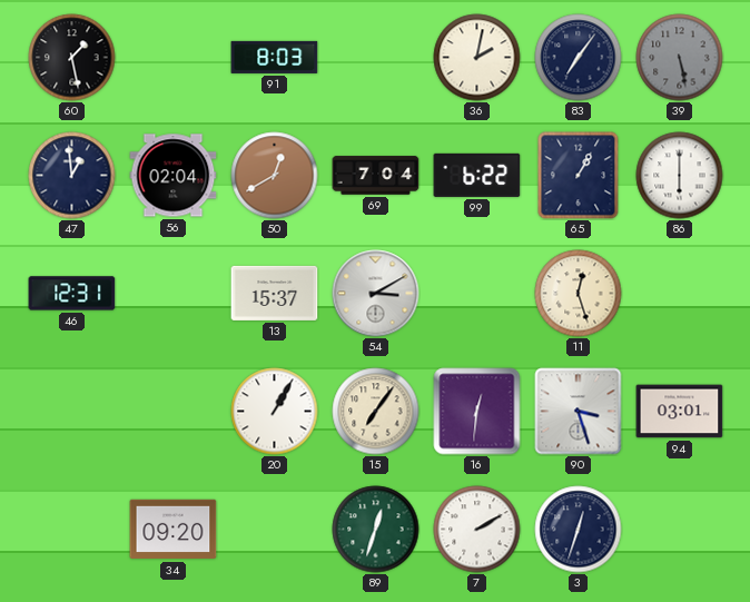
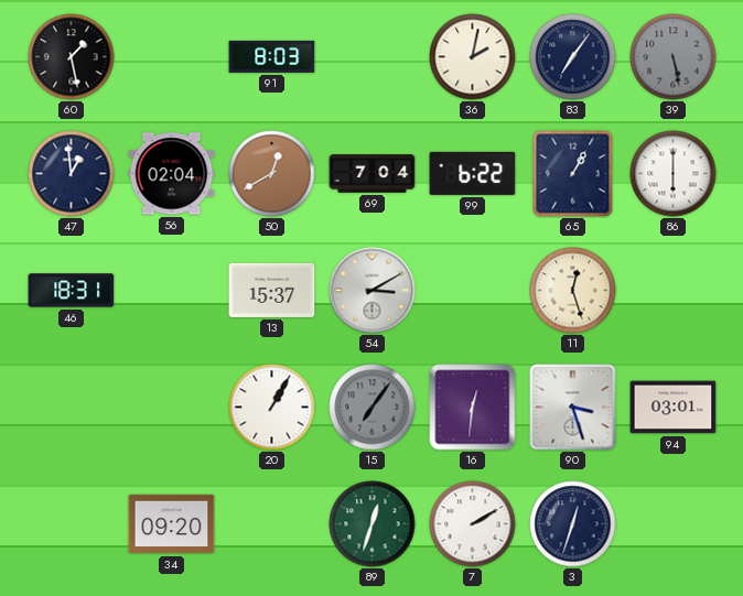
46: 12:31 -> 18:31
15 dial: cream -> grey
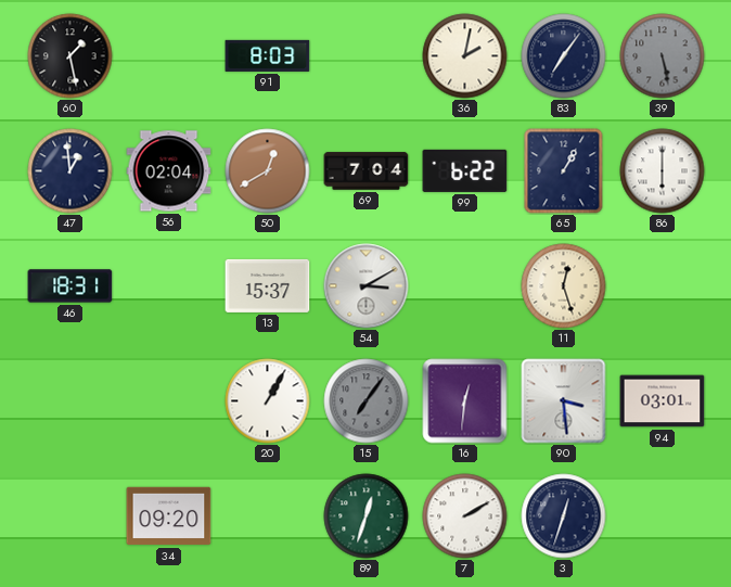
90: 3:27 -> 3:29
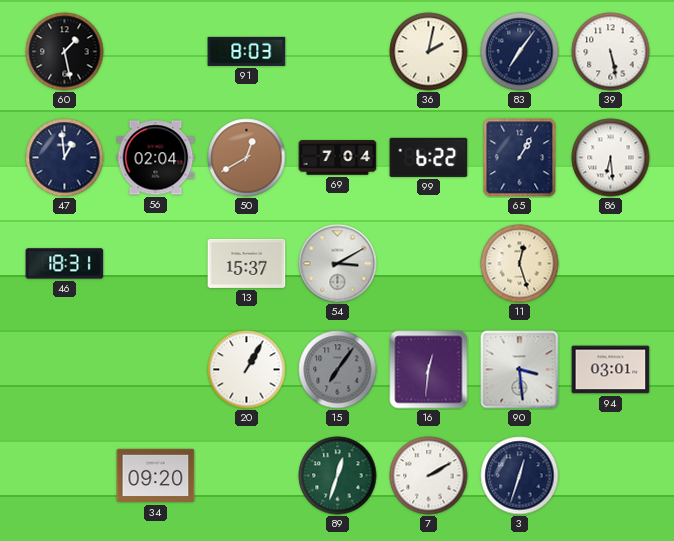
39 dial: grey -> white
86: 6:00 -> 6:29
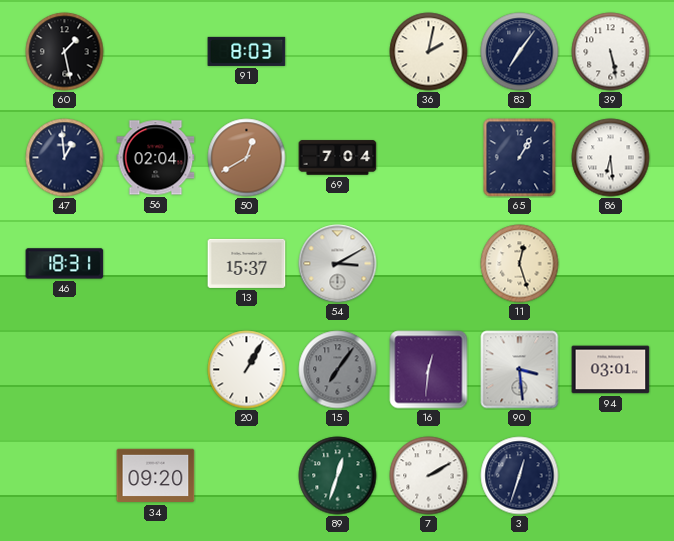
99: 6:22 -> none
